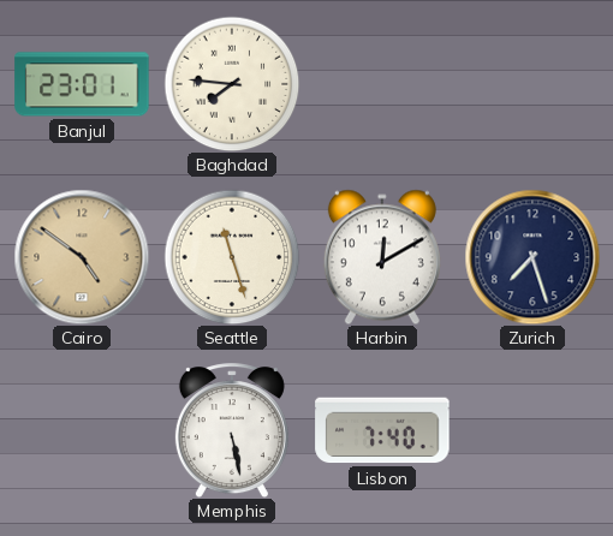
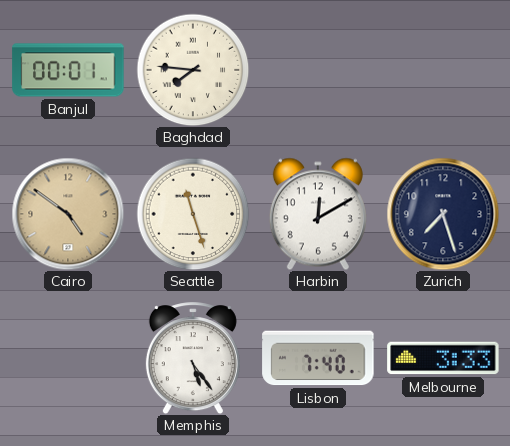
Banjul: 23:01 -> 00:01
Memphis: 5:28 -> 5:24
Melbourne: none -> 3:33
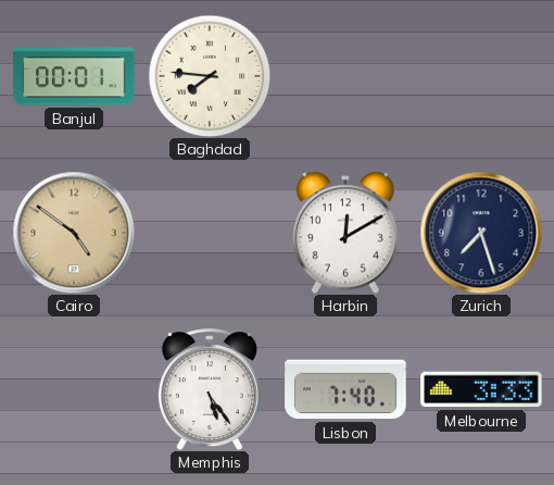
Seattle: 11:27 -> none
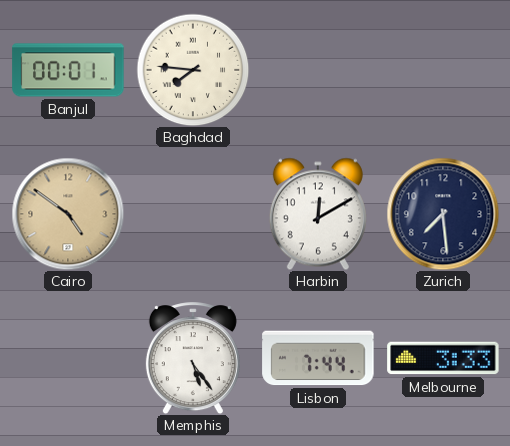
Zurich: 7:27 -> 7:29
Lisbon: 7:40 -> 7:44
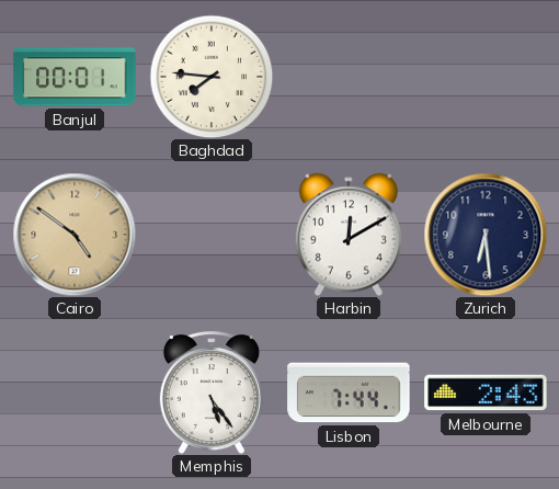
Zurich: 7:29 -> 6:29
Melbourne: 3:33 -> 2:43
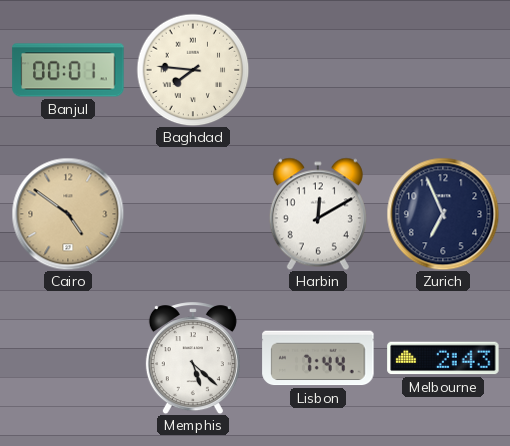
Zurich: 6:29 -> 6:56
Memphis: 5:24 -> 5:22
